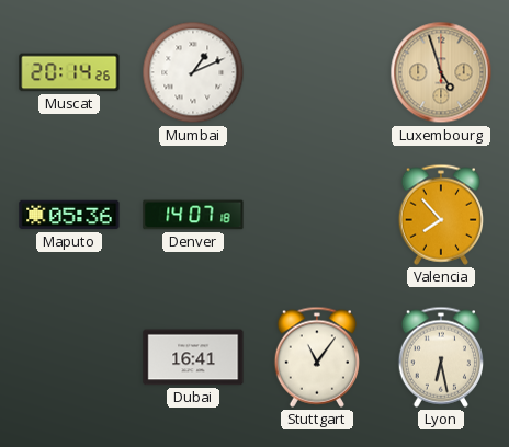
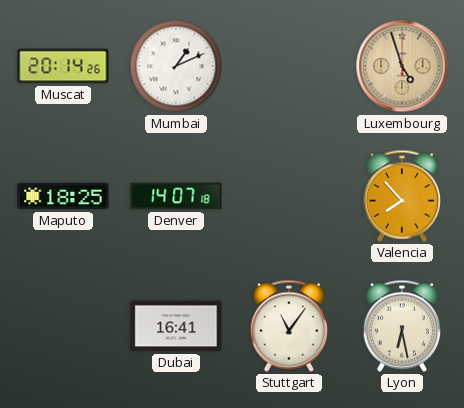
Maputo: 05:36 -> 18:25
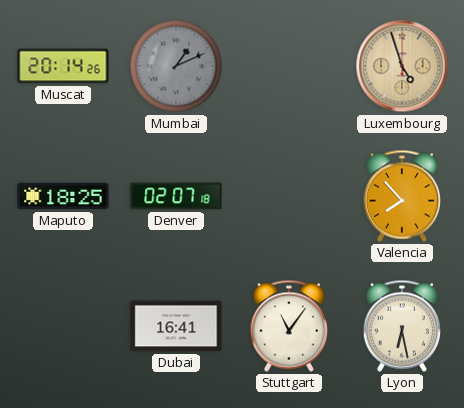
Mumbai dial: white -> grey
Denver: 14:07 -> 02:07
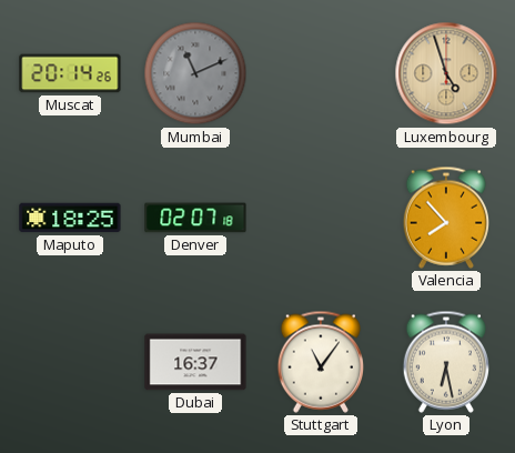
Mumbai: 1:11 -> 11:11
Dubai: 16:41 -> 16:37
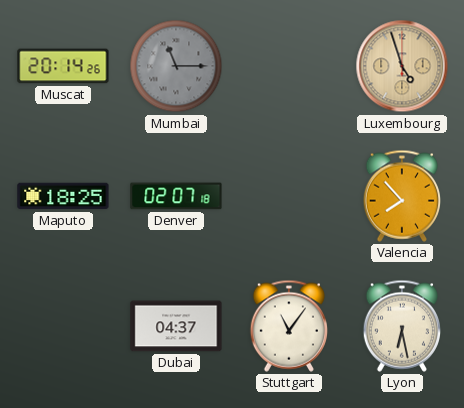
Mumbai: 11:11 -> 11:15
Dubai: 16:37 -> 04:37
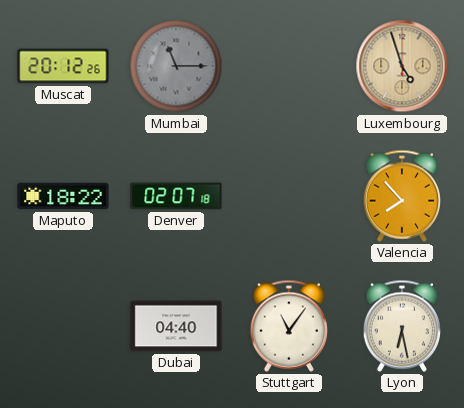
Muscat: 20:14 -> 20:12
Maputo: 18:25 -> 18:22
Dubai: 04:37 -> 04:40
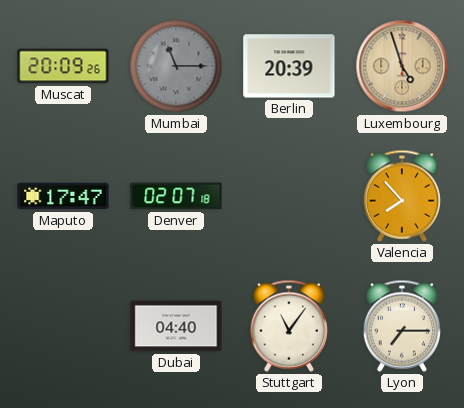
Muscat: 20:12 -> 20:09
Berlin: none -> 20:39
Maputo: 18:22 -> 17:47
Lyon: 6:28 -> 7:15
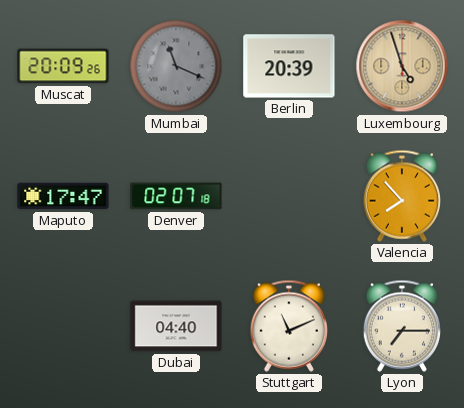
Mumbai: 11:15 -> 11:19
Stuttgart: 11:06 -> 11:11
